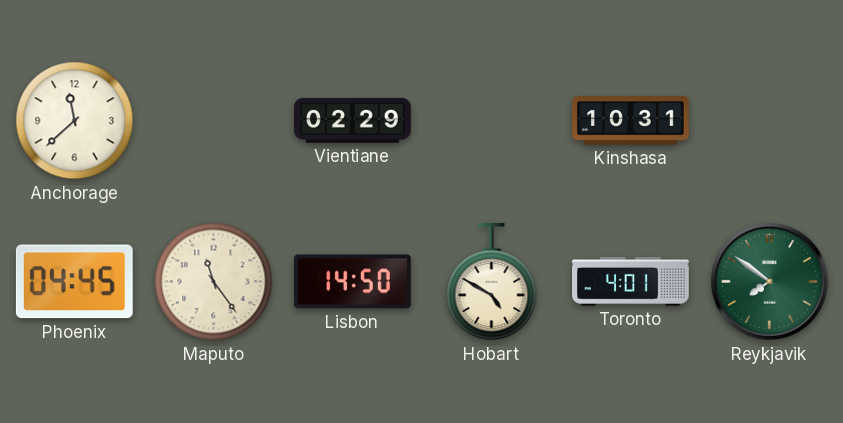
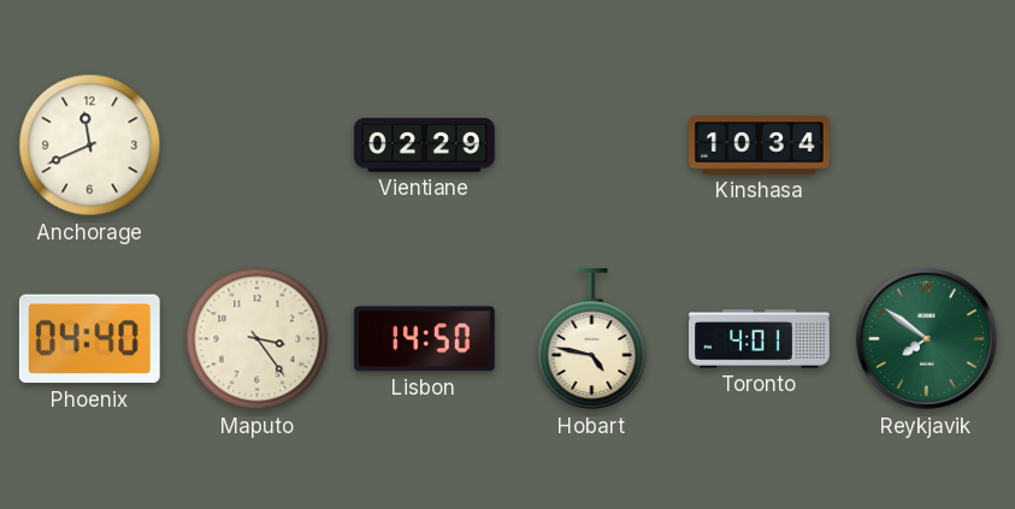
Anchorage: 11:38 -> 11:41
Kinshasa: 10:31 -> 10:34
Phoenix: 04:45 -> 04:40
Maputo: 11:24 -> 3:24
Hobart: 4:50 -> 4:47
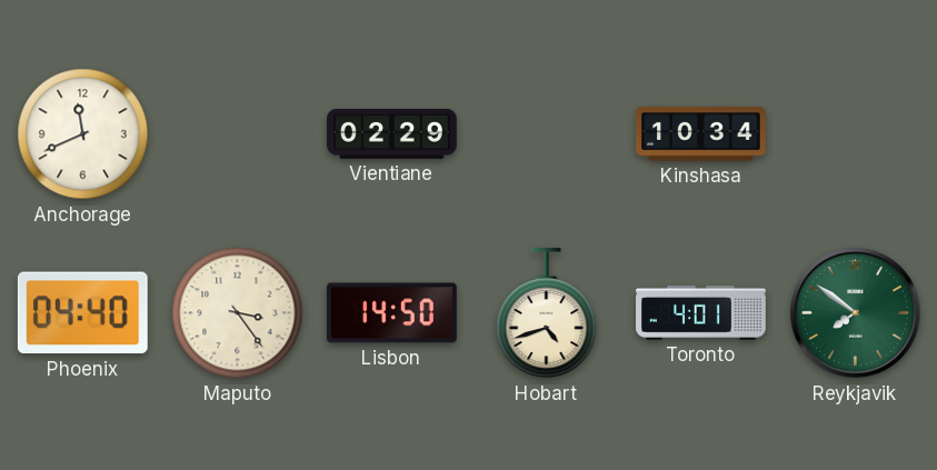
Hobart: 4:47 -> 4:42
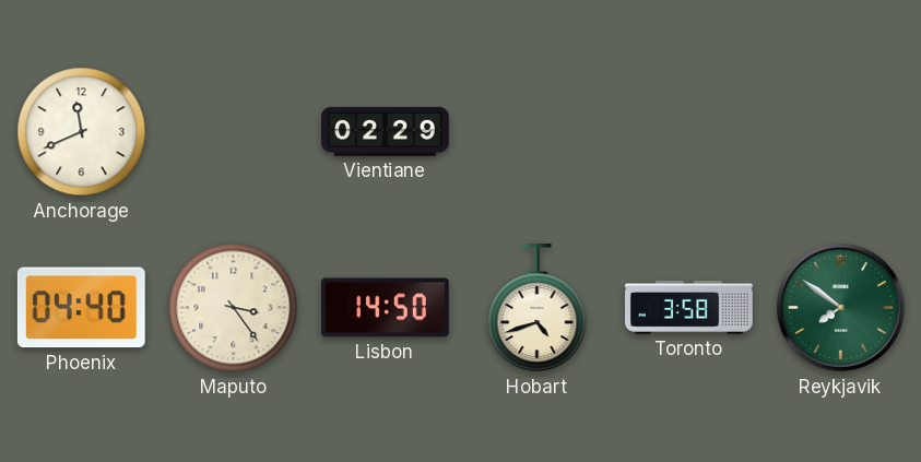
Kinshasa: 10:34 -> none
Toronto: 4:01 -> 3:58
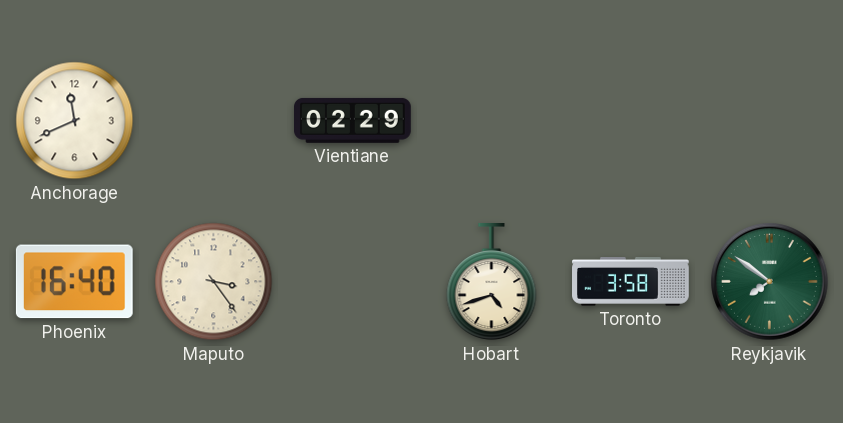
Phoenix: 04:40 -> 16:40
Lisbon: 14:50 -> none
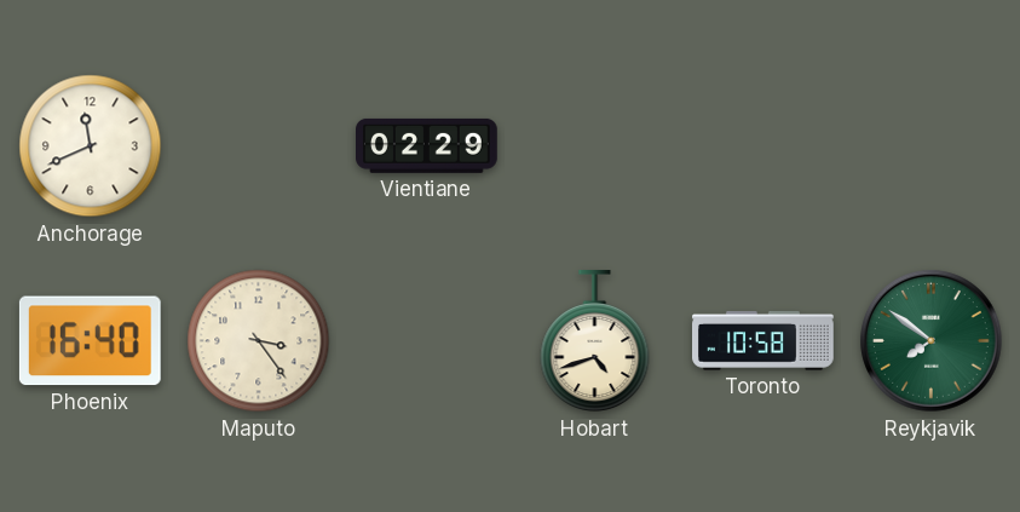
Toronto: 3:58 -> 10:58
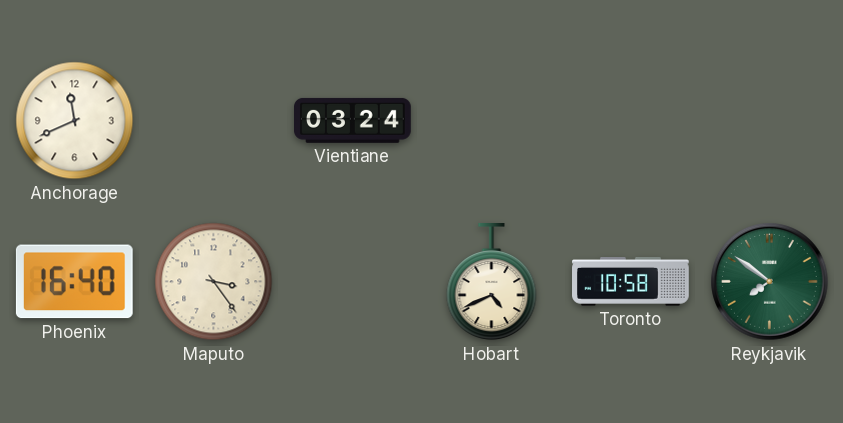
Vientiane: 02:29 -> 03:24
Hobart: 4:42 -> 4:41
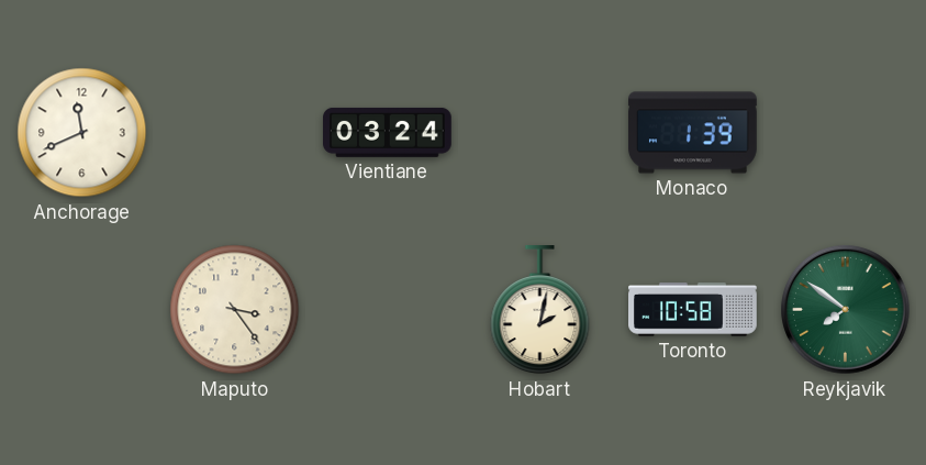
Monaco: none -> 1:39
Phoenix: 16:40 -> none
Hobart: 4:41 -> 2:02
